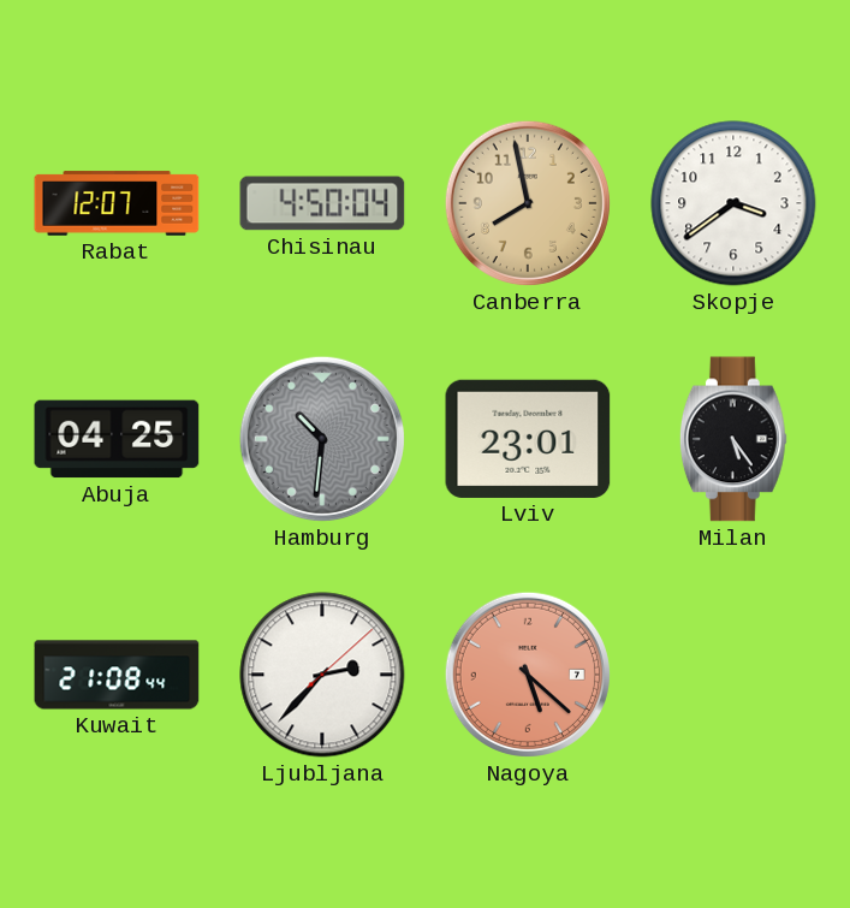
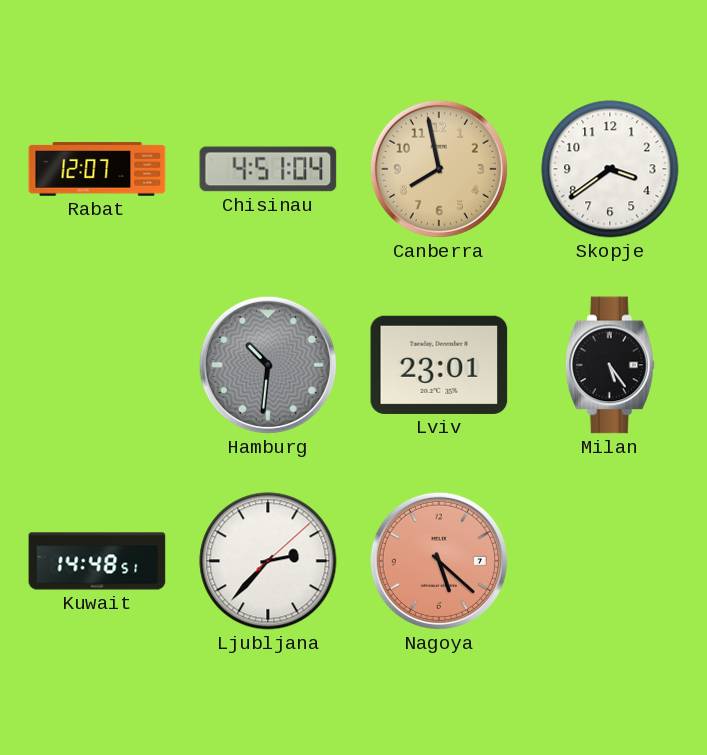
Chisinau: 4:50 -> 4:51
Abuja: 04:25 -> none
Kuwait: 21:08 -> 14:48
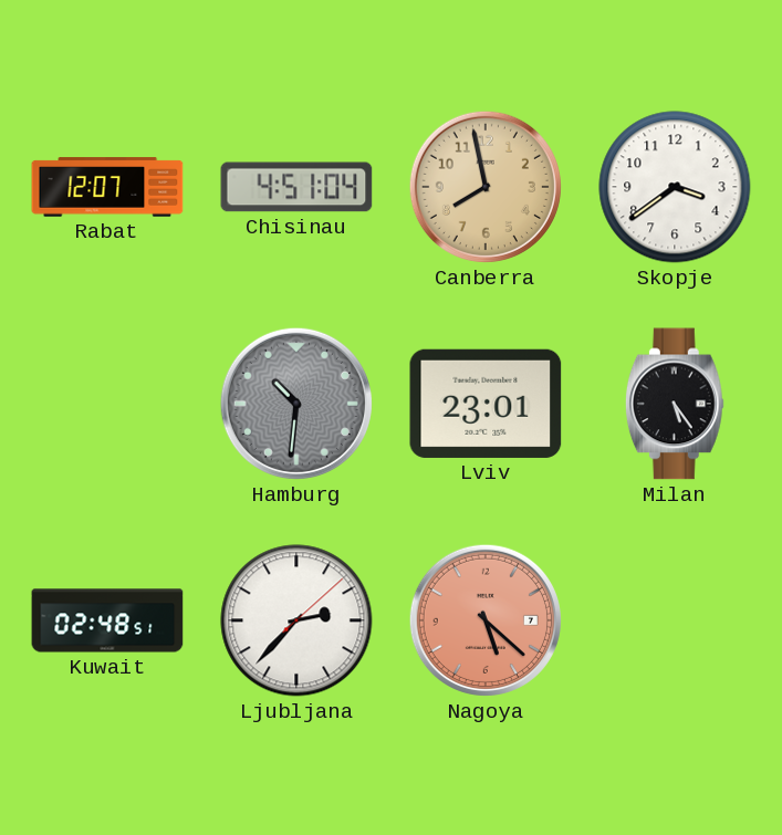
Kuwait: 14:48 -> 02:48
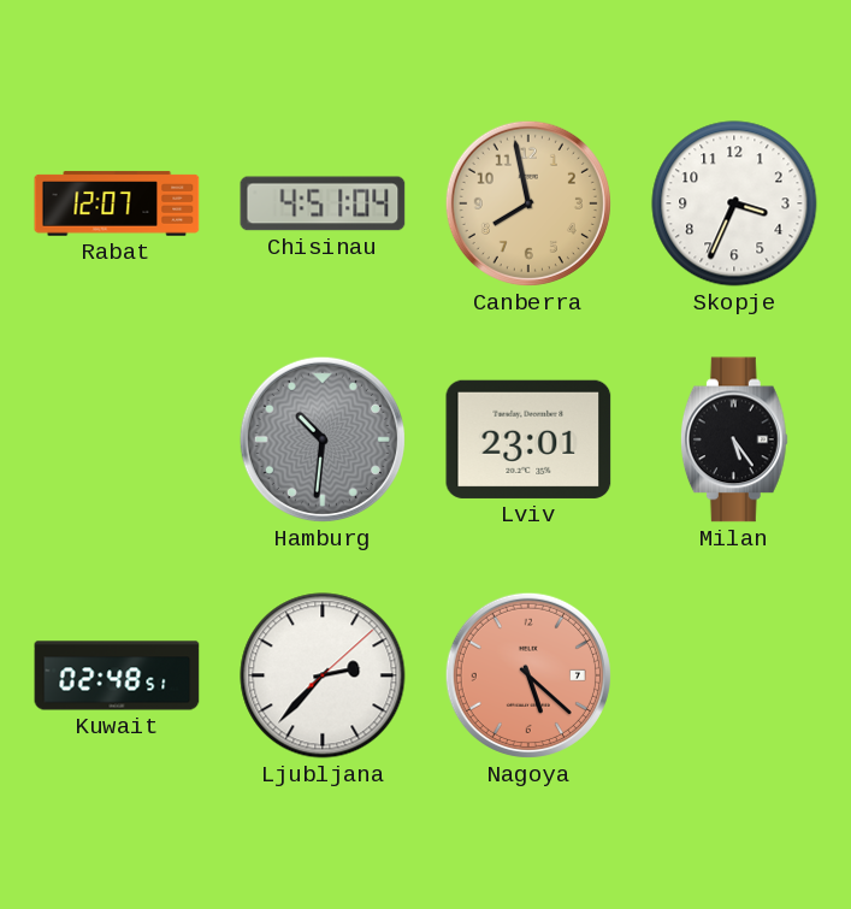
Skopje: 3:39 -> 3:34
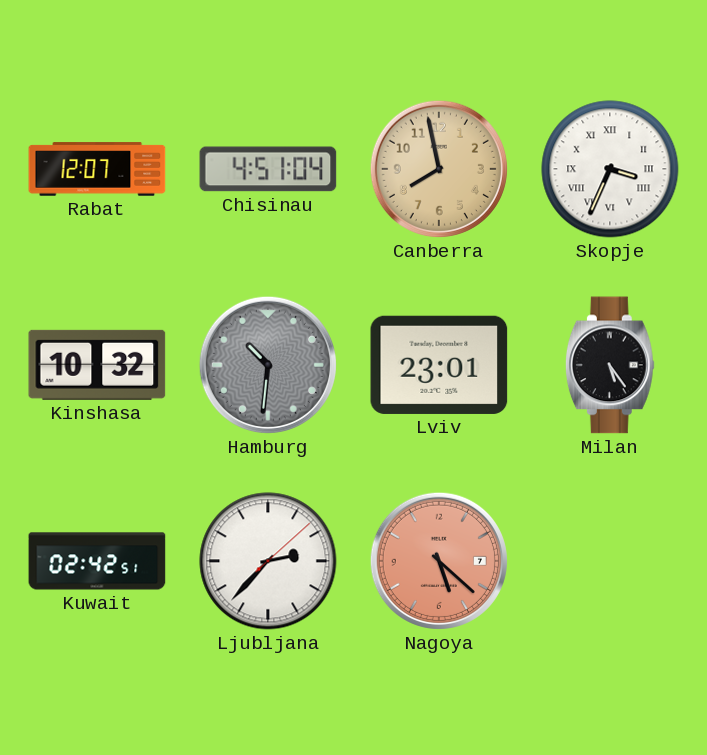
Skopje numerals: Arabic -> Roman
Kinshasa: none -> 10:32
Kuwait: 02:48 -> 02:42
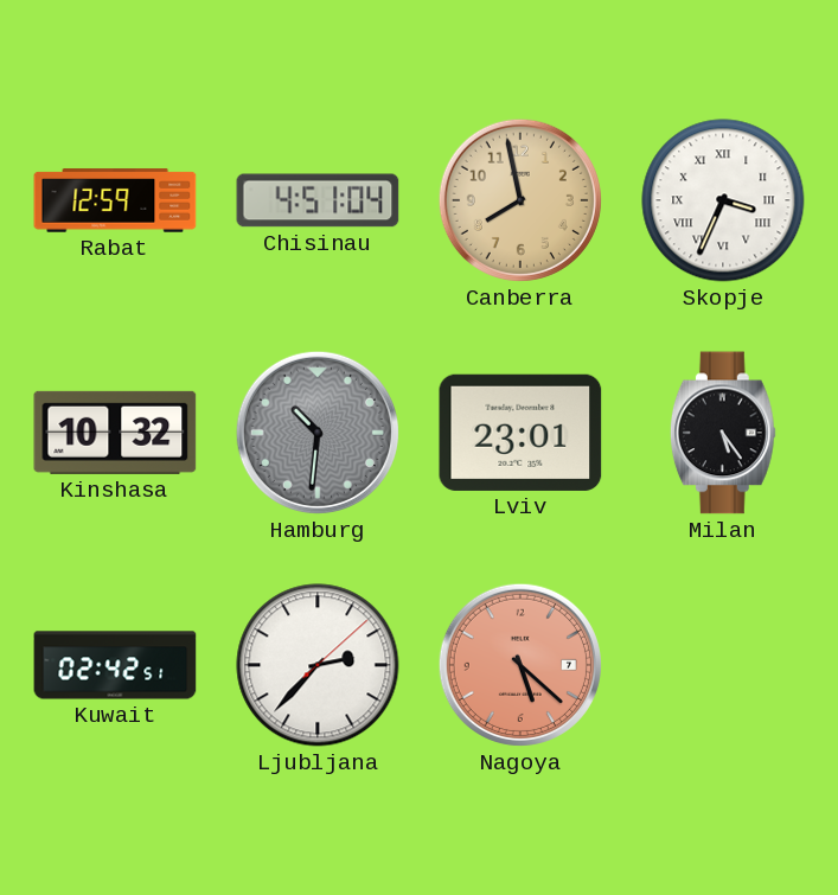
Rabat: 12:07 -> 12:59
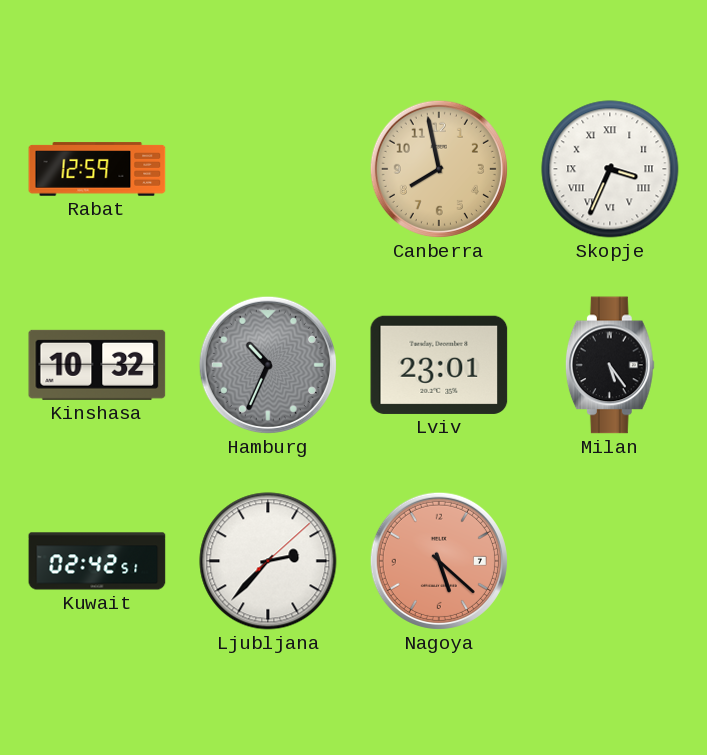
Chisinau: 4:51 -> none
Hamburg: 10:31 -> 10:34
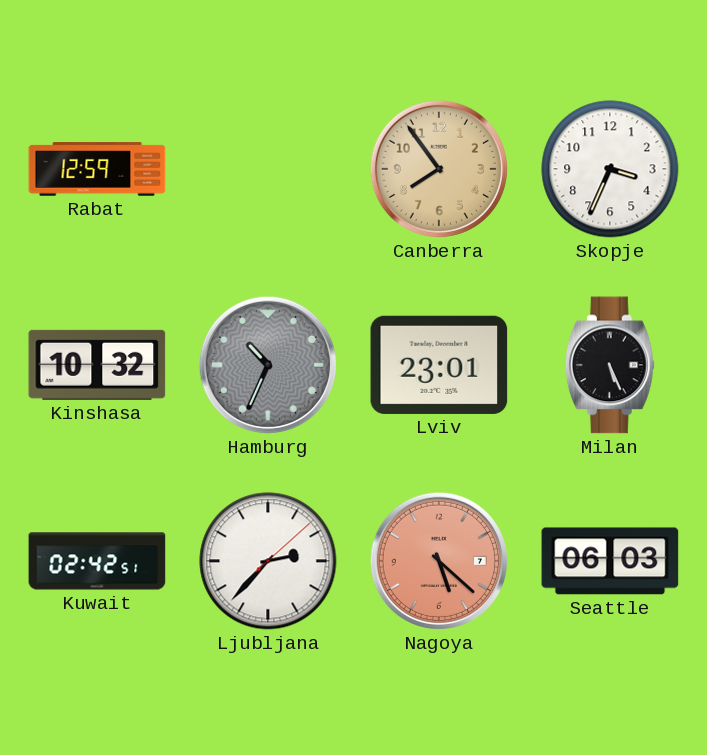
Canberra: 7:58 -> 7:54
Skopje numerals: Roman -> Arabic
Milan: 5:24 -> 5:26
Seattle: none -> 06:03
